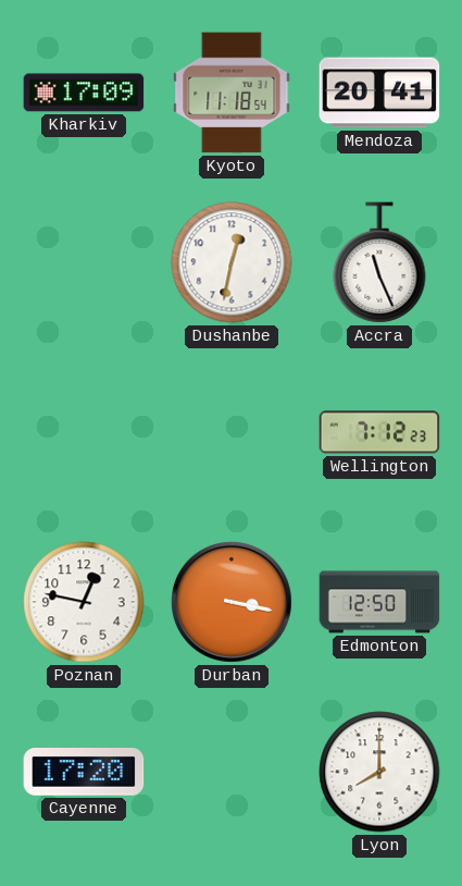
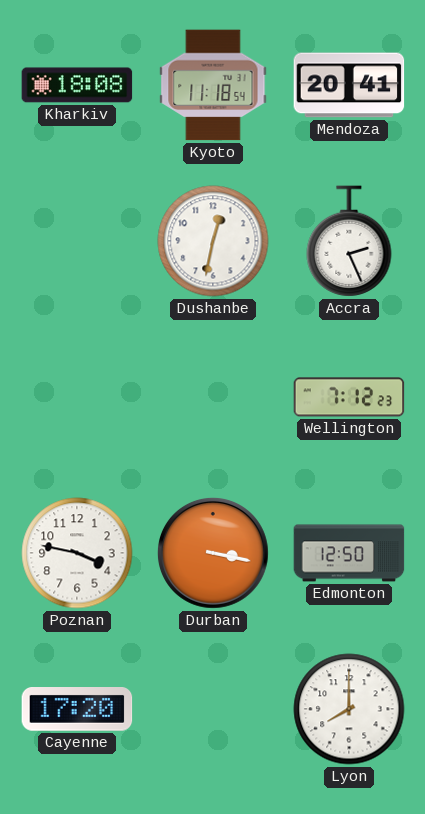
Kharkiv: 17:09 -> 18:08
Accra: 11:26 -> 2:26
Poznan: 12:47 -> 3:47
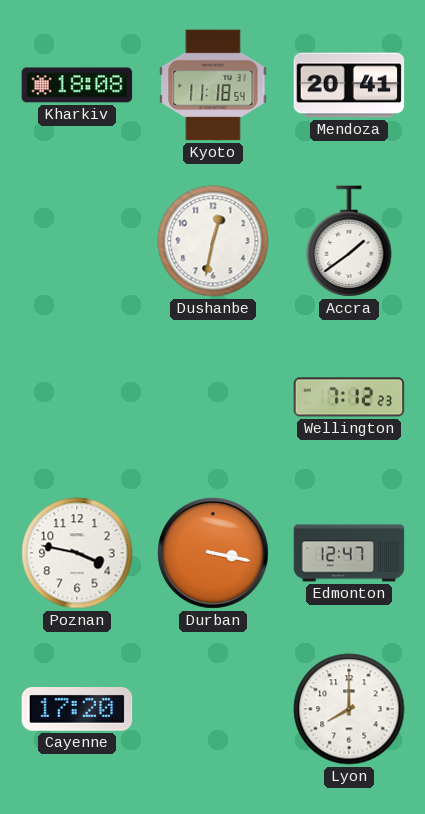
Accra: 2:26 -> 1:39
Edmonton: 12:50 -> 12:47
